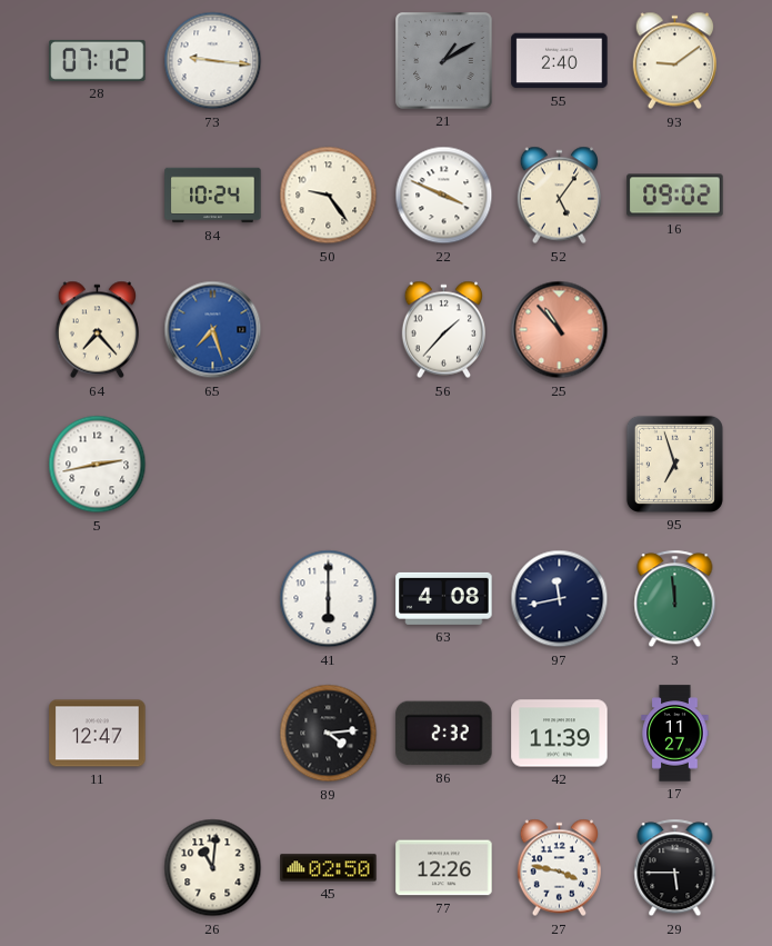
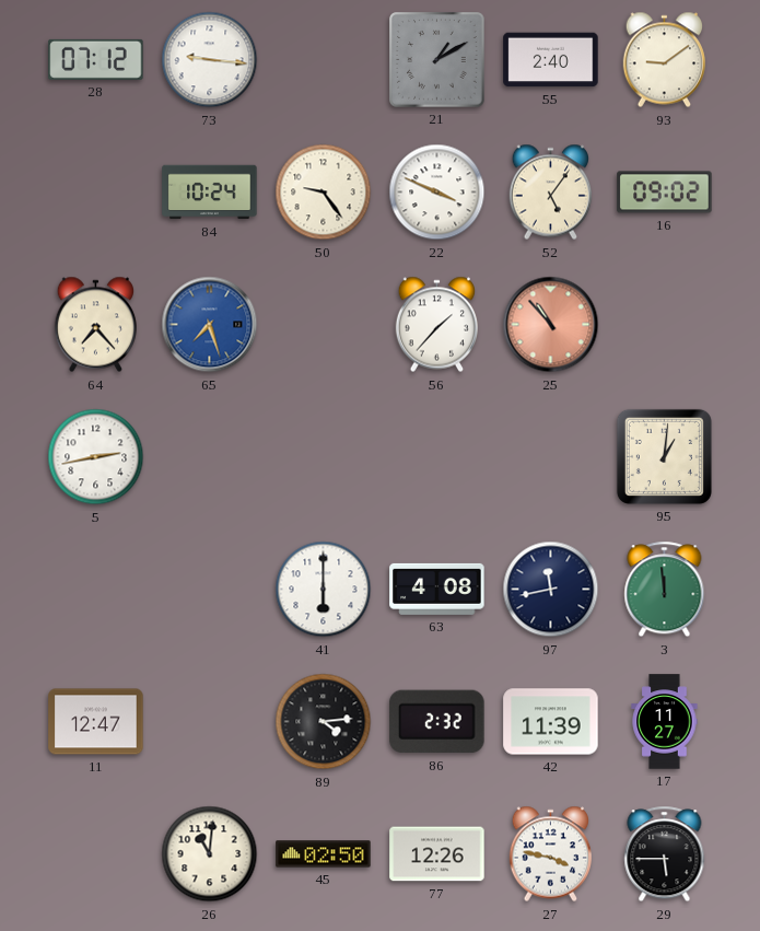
95: 6:57 -> 1:01
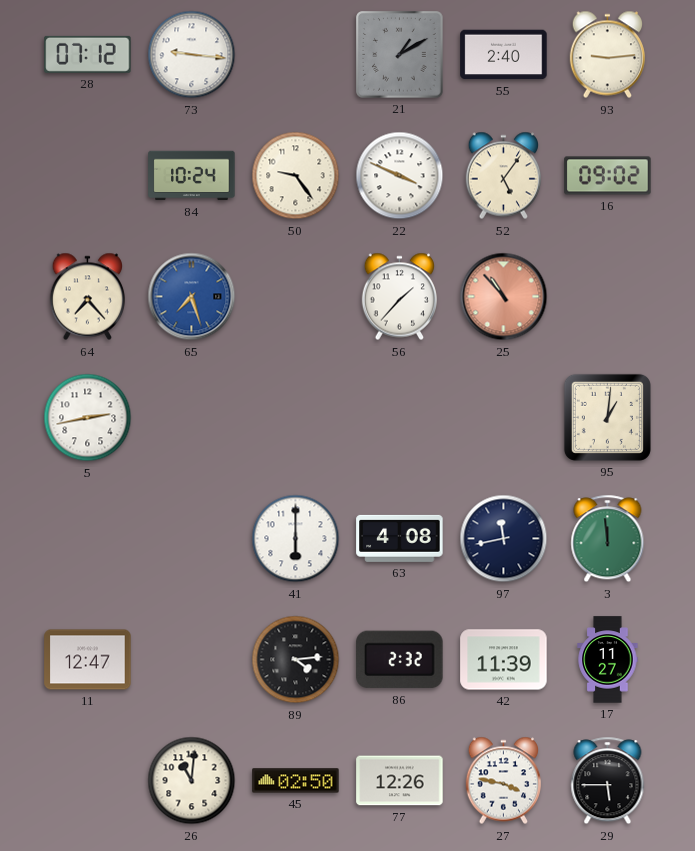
93: 9:09 -> 9:14
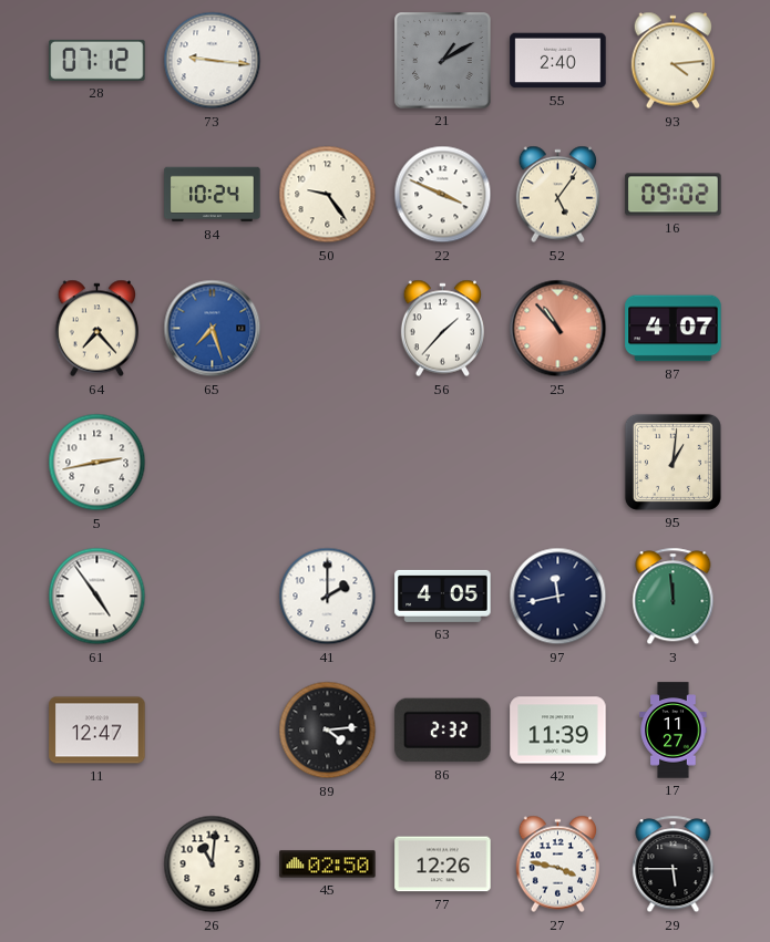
93: 9:14 -> 4:14
87: none -> 4:07
61: none -> 4:54
41: 6:00 -> 2:00
63: 4:08 -> 4:05
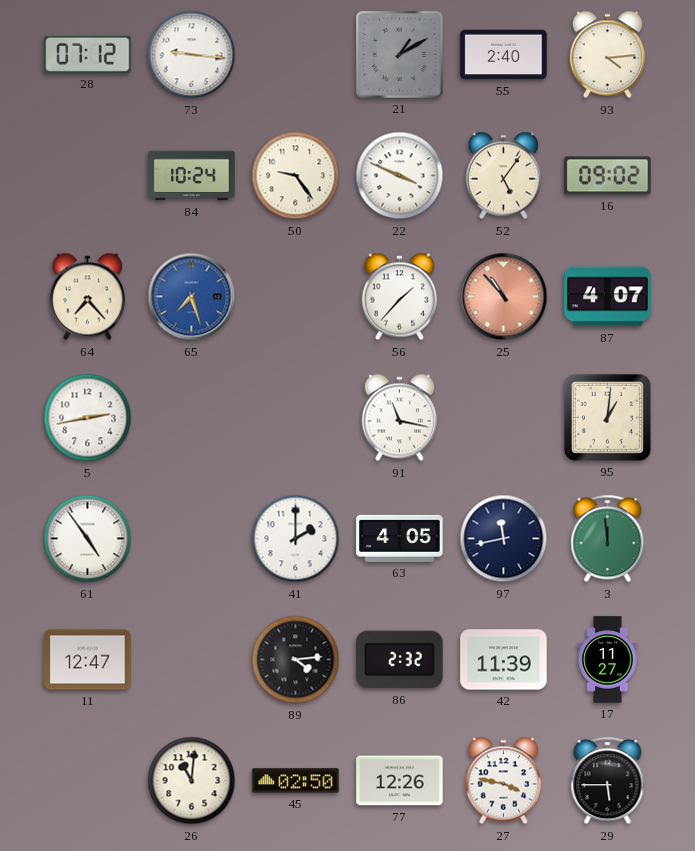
91: none -> 11:17
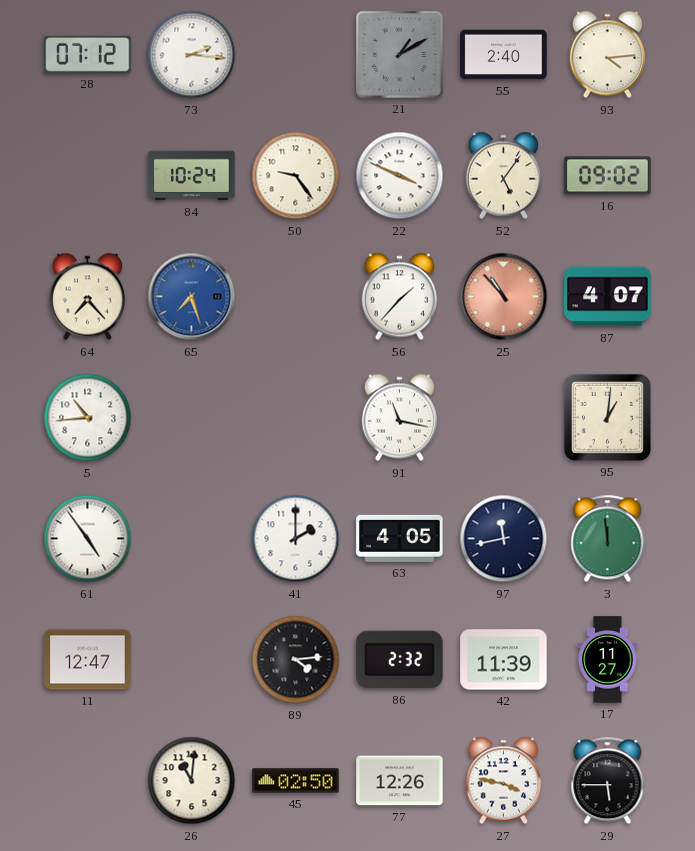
73: 9:16 -> 2:16
5: 2:43 -> 10:44
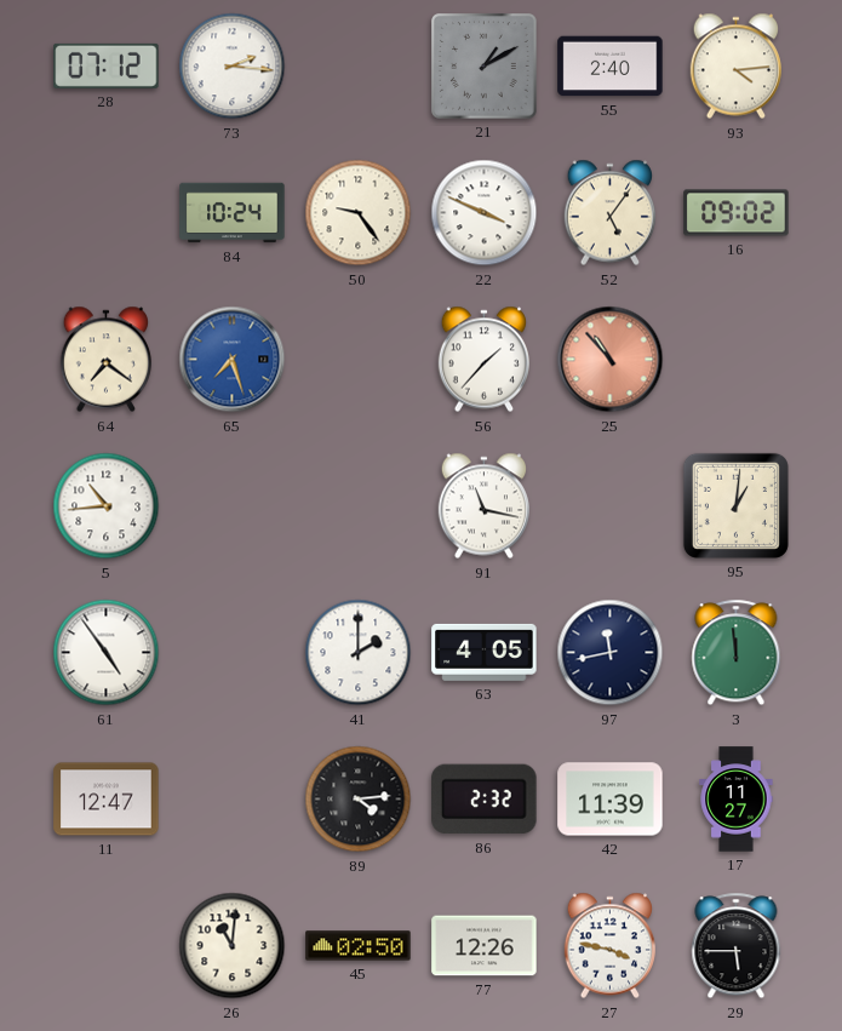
64: 7:23 -> 7:21
87: 4:07 -> none
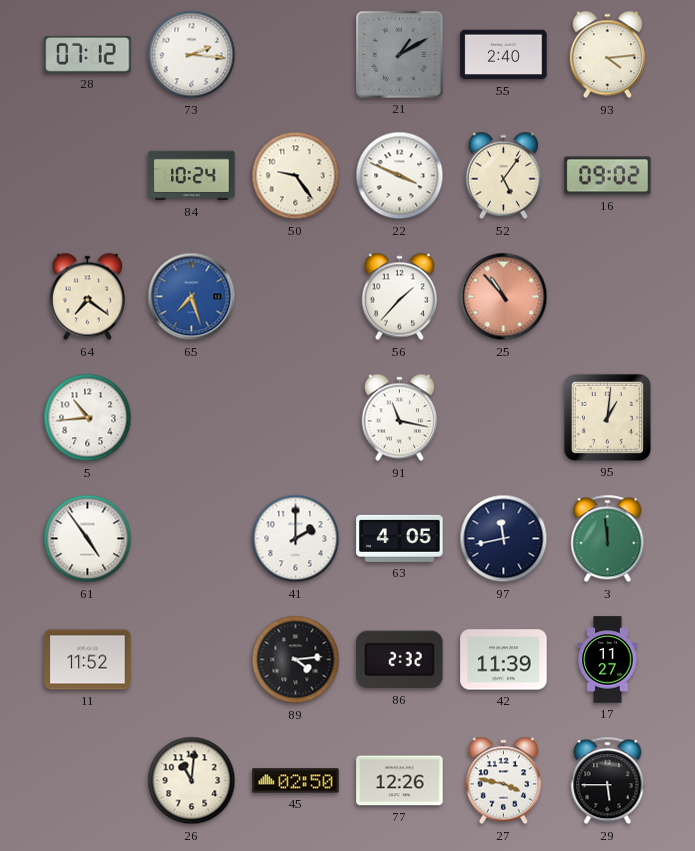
11: 12:47 -> 11:52
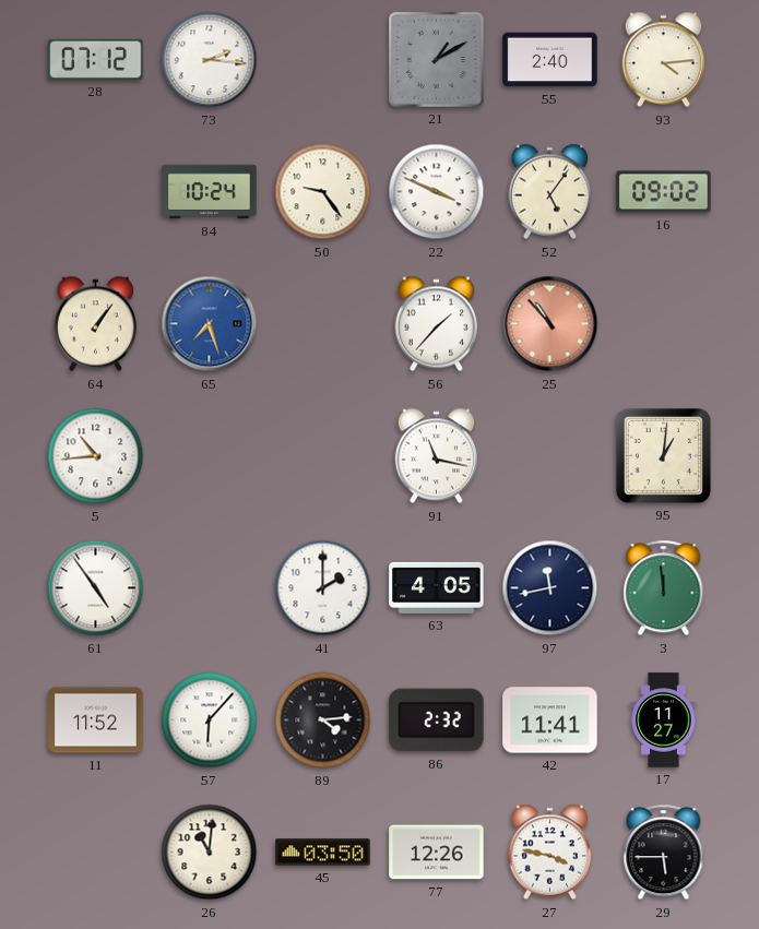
64: 7:21 -> 1:06
57: none -> 6:07
42: 11:39 -> 11:41
45: 02:50 -> 03:50
